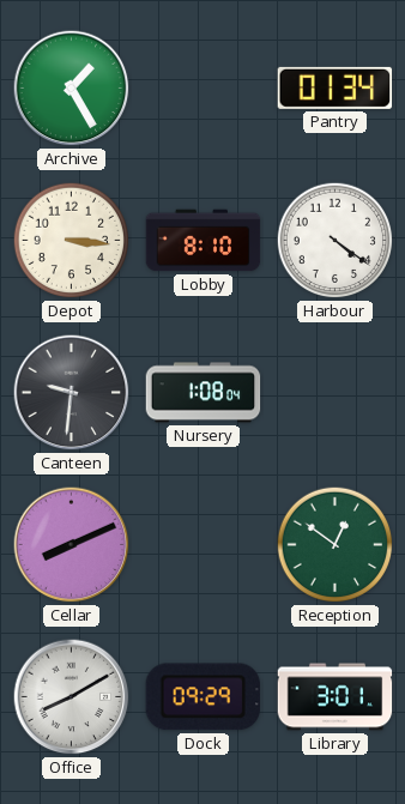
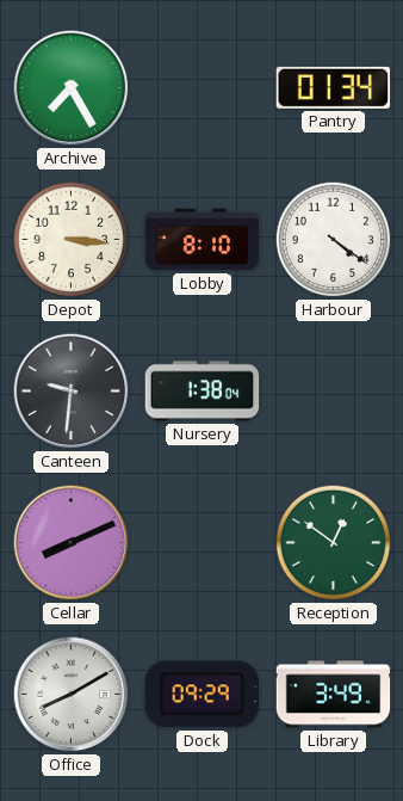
Archive: 1:25 -> 7:25
Nursery: 1:08 -> 1:38
Library: 3:01 -> 3:49
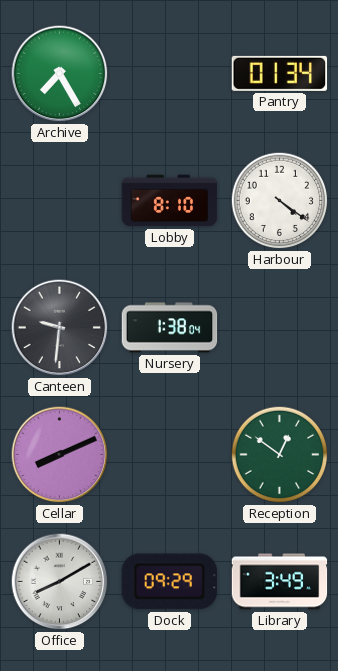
Depot: 3:16 -> none
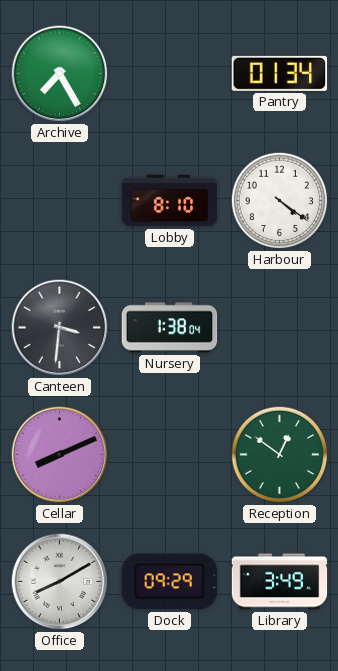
Canteen: 9:31 -> 3:31
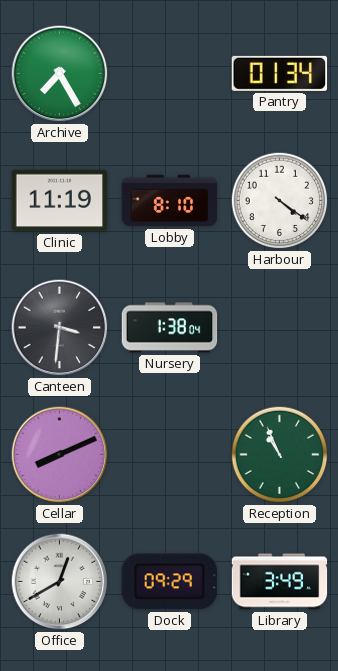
Clinic: none -> 11:19
Reception: 12:51 -> 10:56
Office: 8:10 -> 12:40
